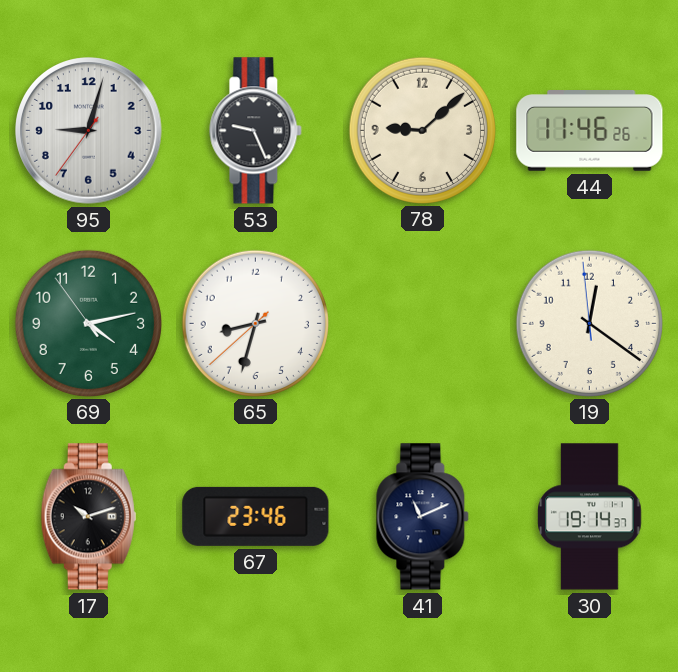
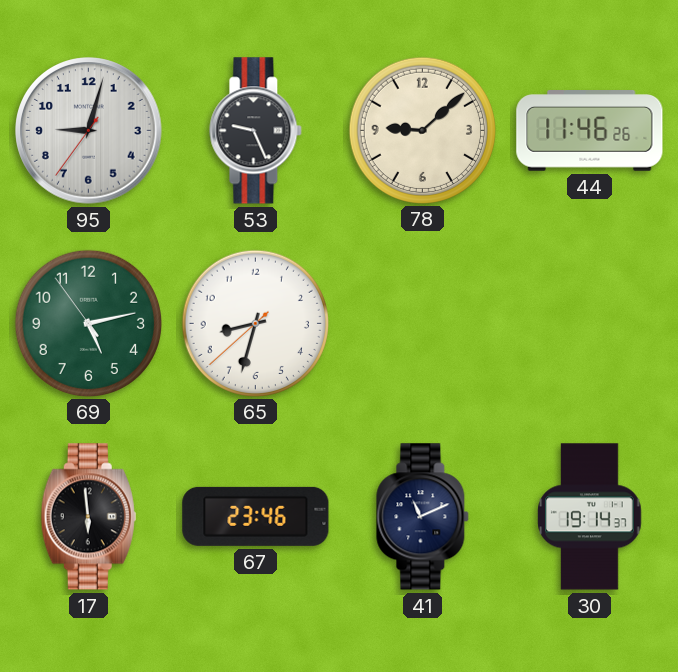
69: 4:12 -> 5:12
19: 12:20 -> none
17: 10:12 -> 5:59
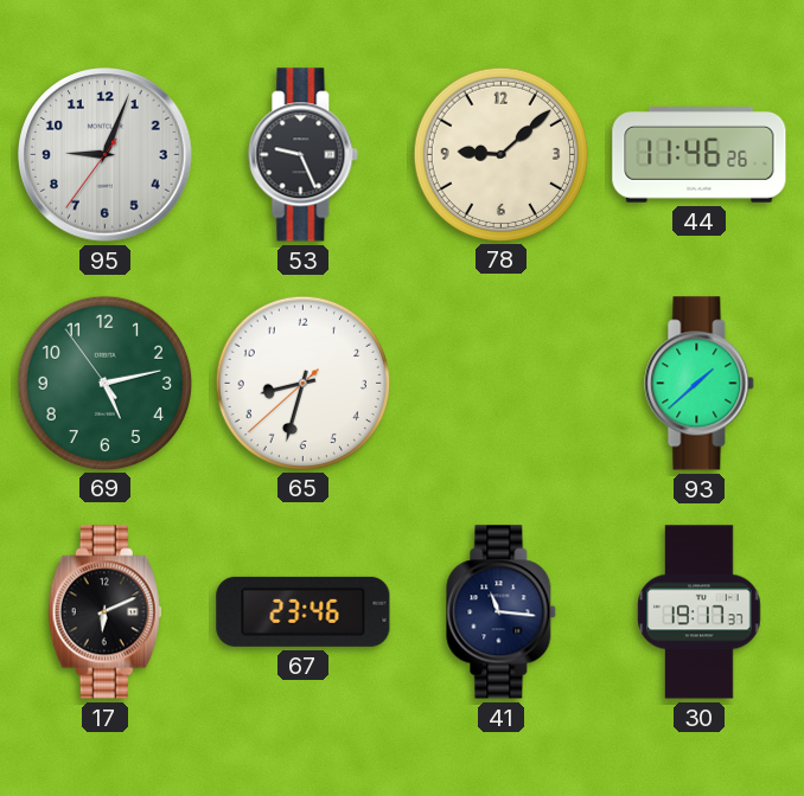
95: 9:02 -> 9:03
93: none -> 1:38
17: 5:59 -> 6:11
41: 11:11 -> 11:16
30: 19:14 -> 19:17
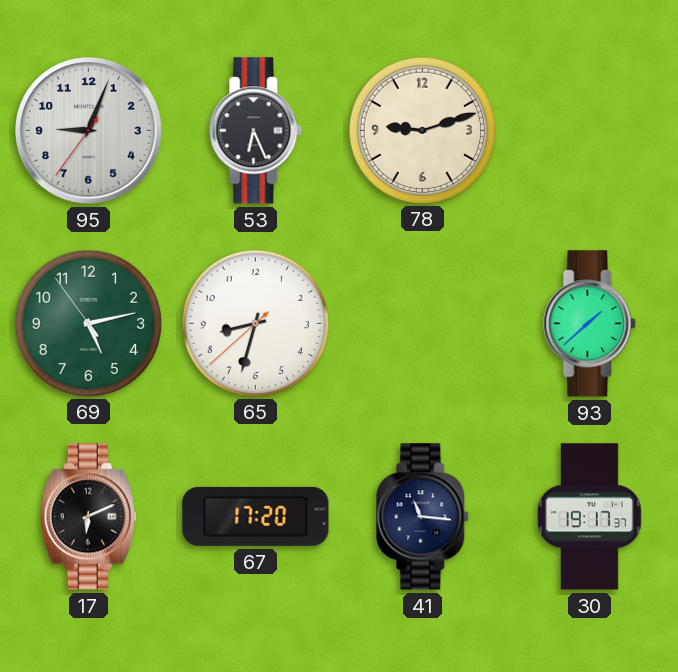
53: 9:26 -> 6:26
78: 9:08 -> 9:12
44: 11:46 -> none
67: 23:46 -> 17:20
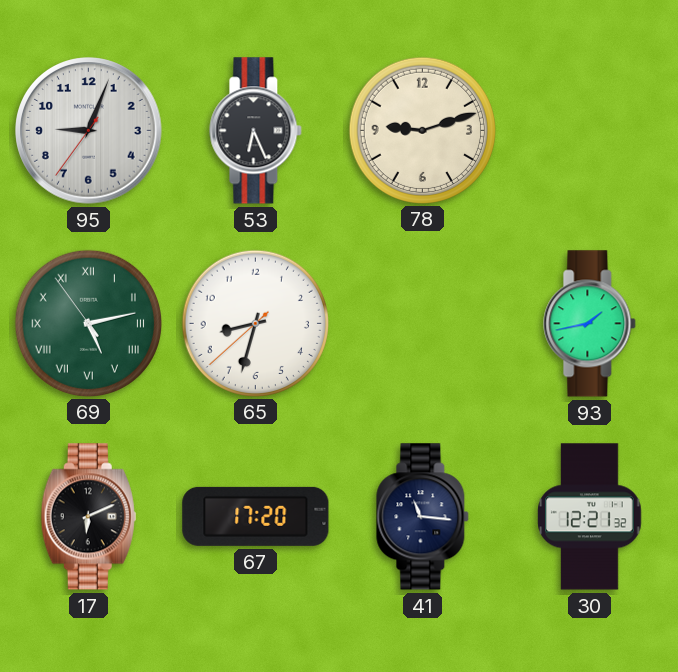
69 numerals: Arabic -> Roman
93: 1:38 -> 1:43
30: 19:17 -> 12:21
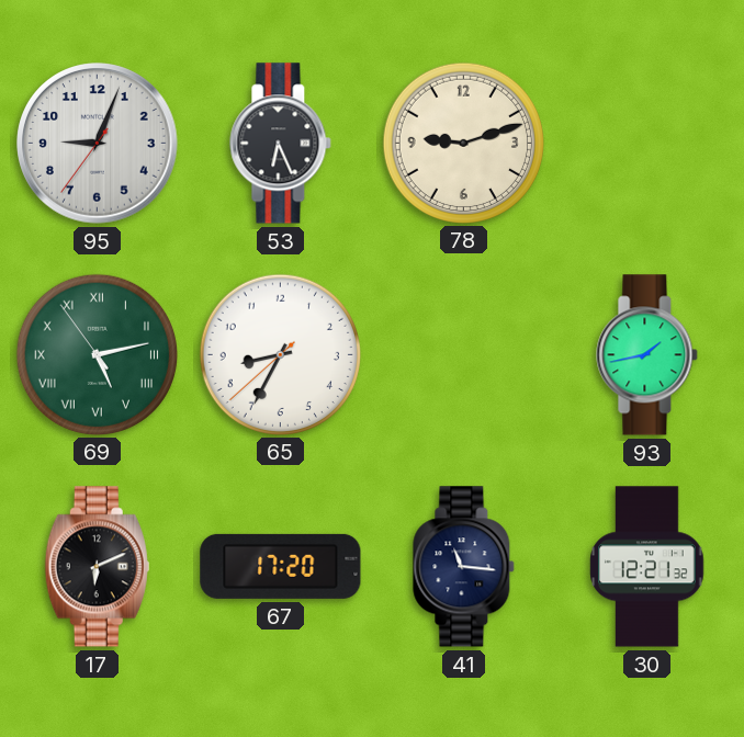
65: 8:32 -> 8:34
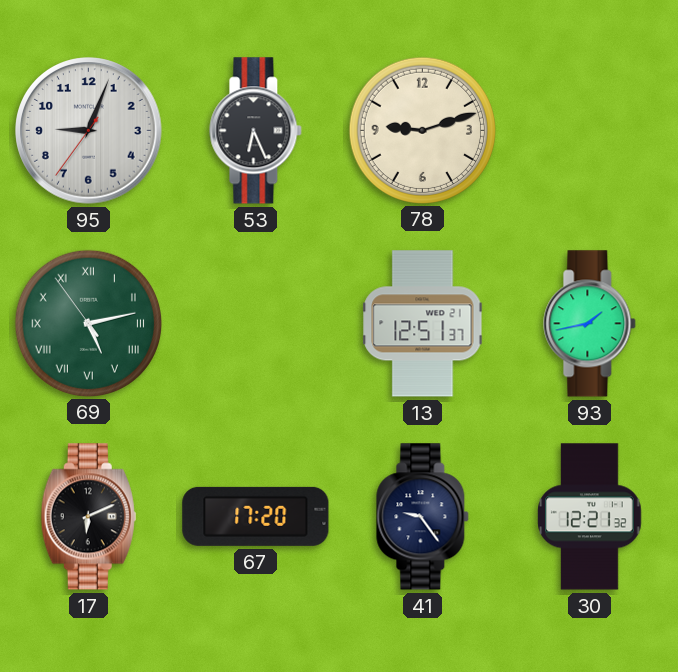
65: 8:34 -> none
13: none -> 12:51
41: 11:16 -> 9:24
